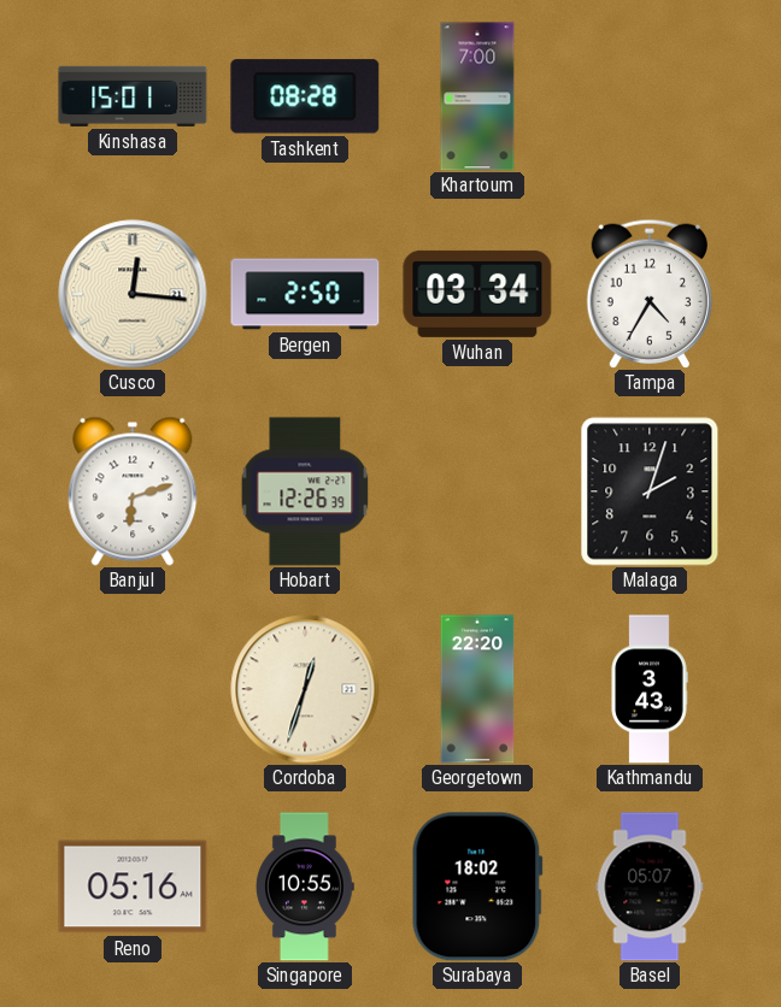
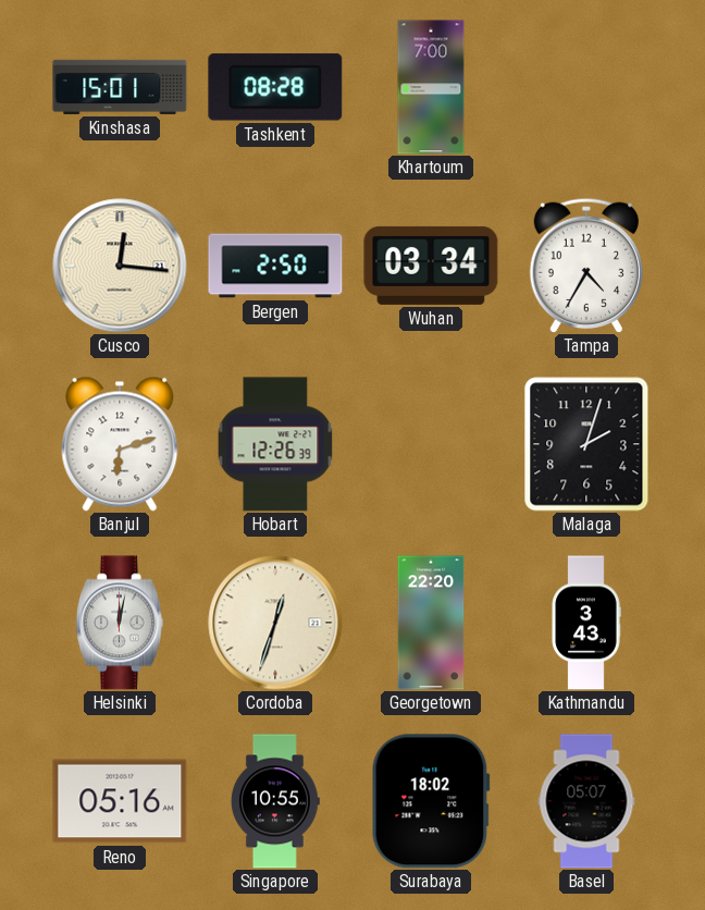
Helsinki: none -> 12:02
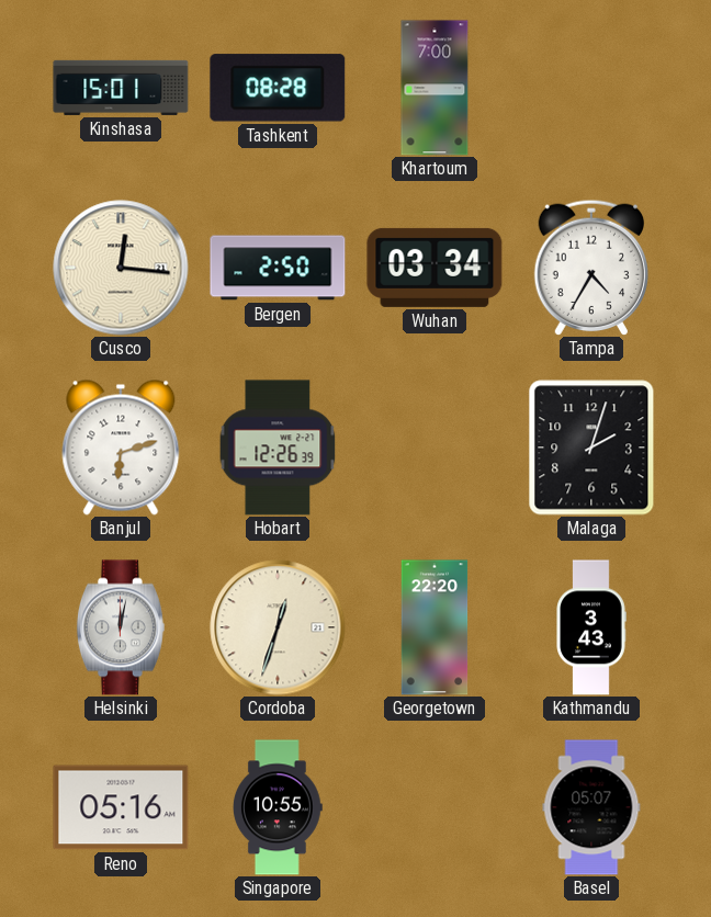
Surabaya: 18:02 -> none
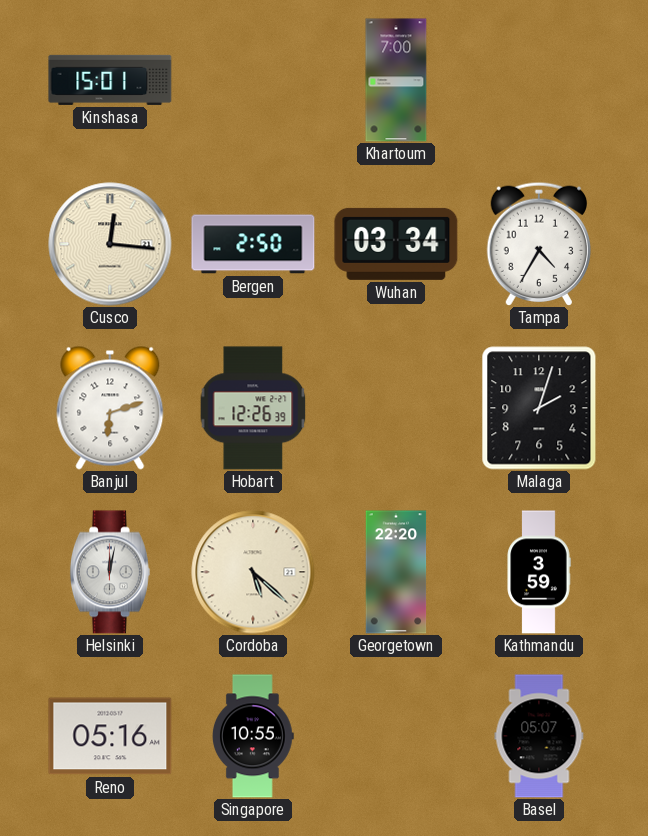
Tashkent: 08:28 -> none
Cordoba: 12:33 -> 5:22
Kathmandu: 3:43 -> 3:59
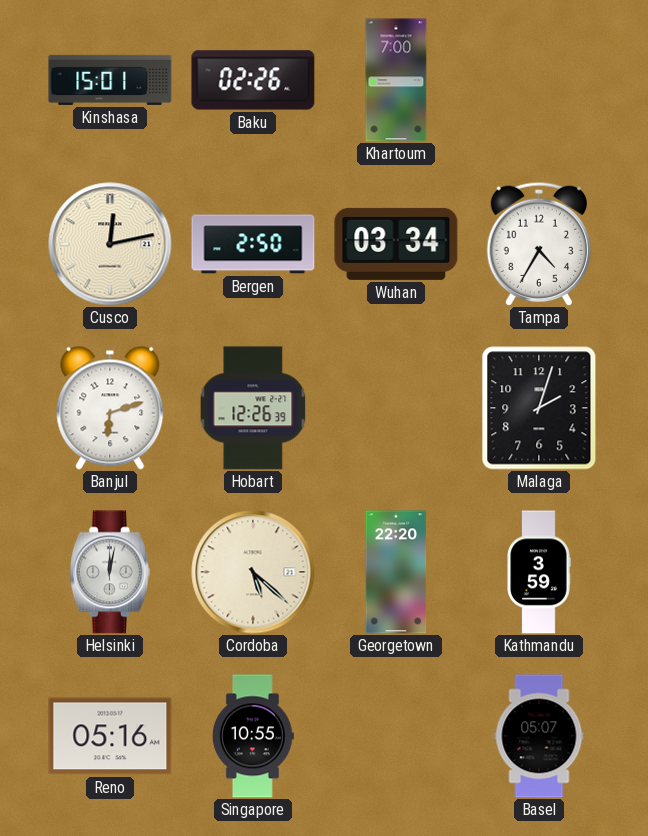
Baku: none -> 02:26
Cusco: 12:16 -> 12:13
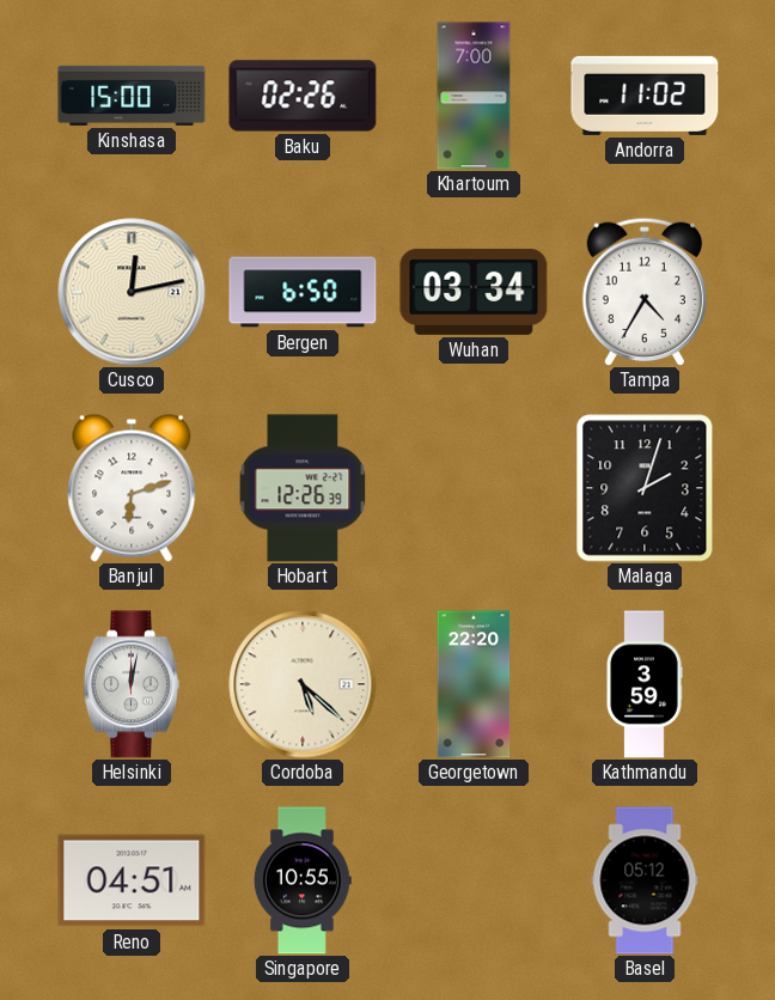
Kinshasa: 15:01 -> 15:00
Andorra: none -> 11:02
Bergen: 2:50 -> 6:50
Reno: 05:16 -> 04:51
Basel: 05:07 -> 05:12
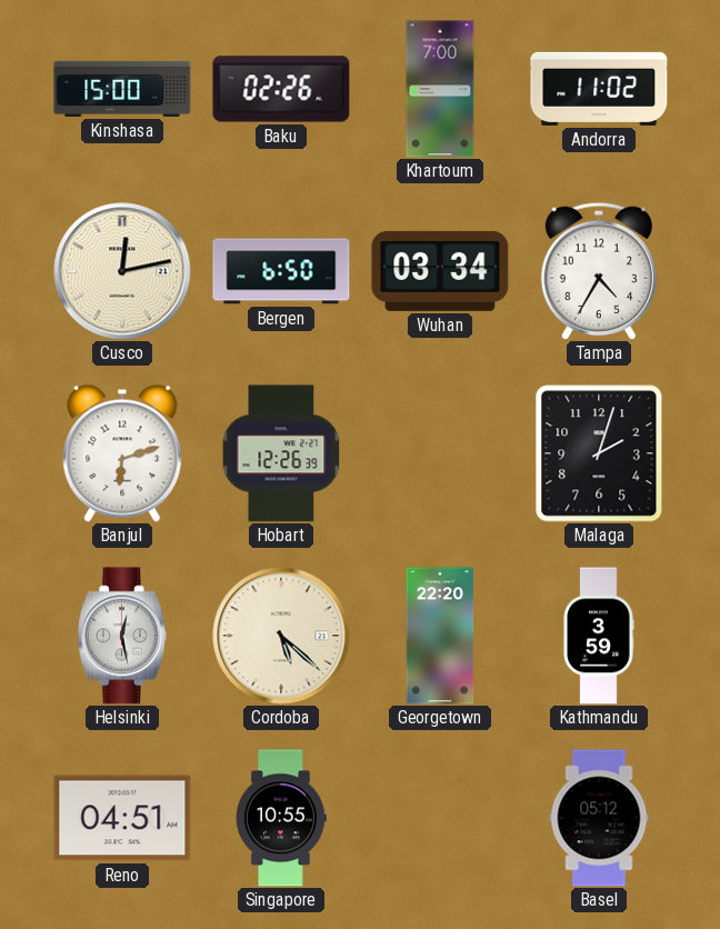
Helsinki: 12:02 -> 12:28
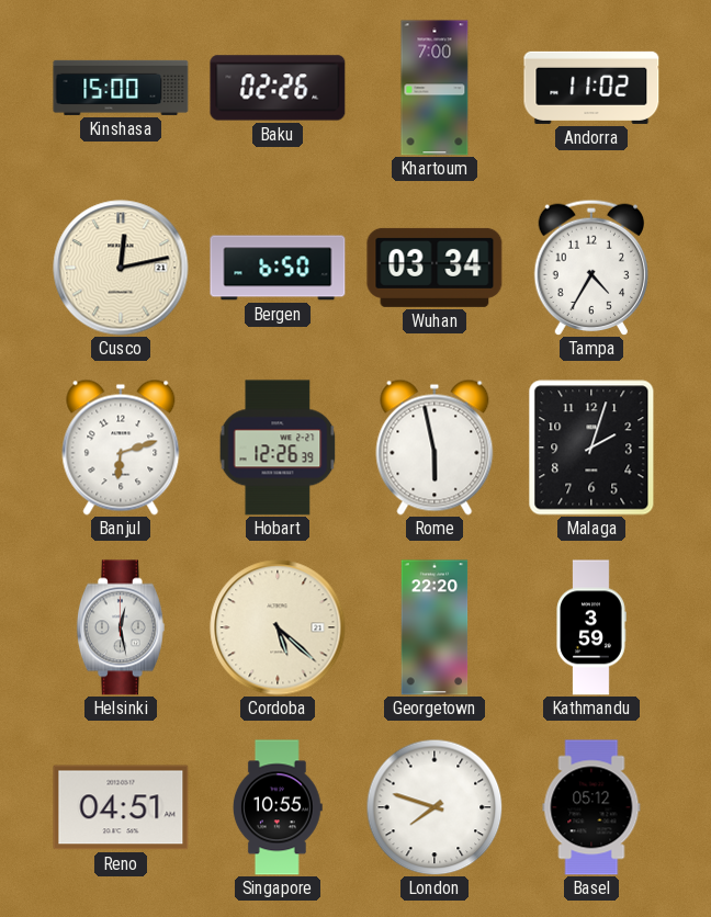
Rome: none -> 5:58
London: none -> 7:48
